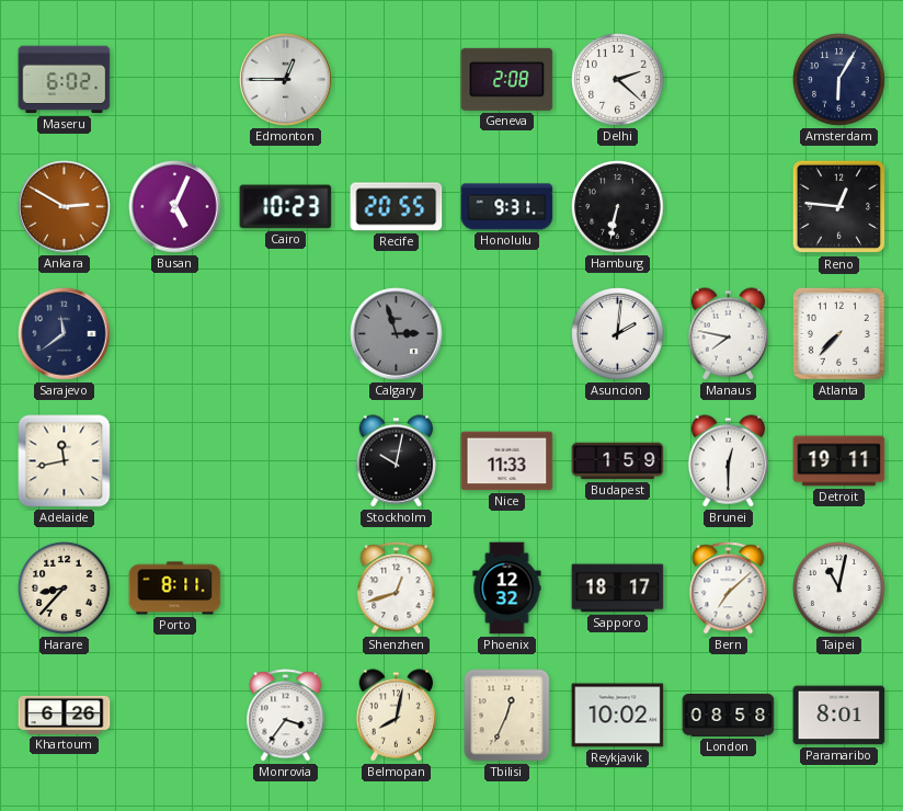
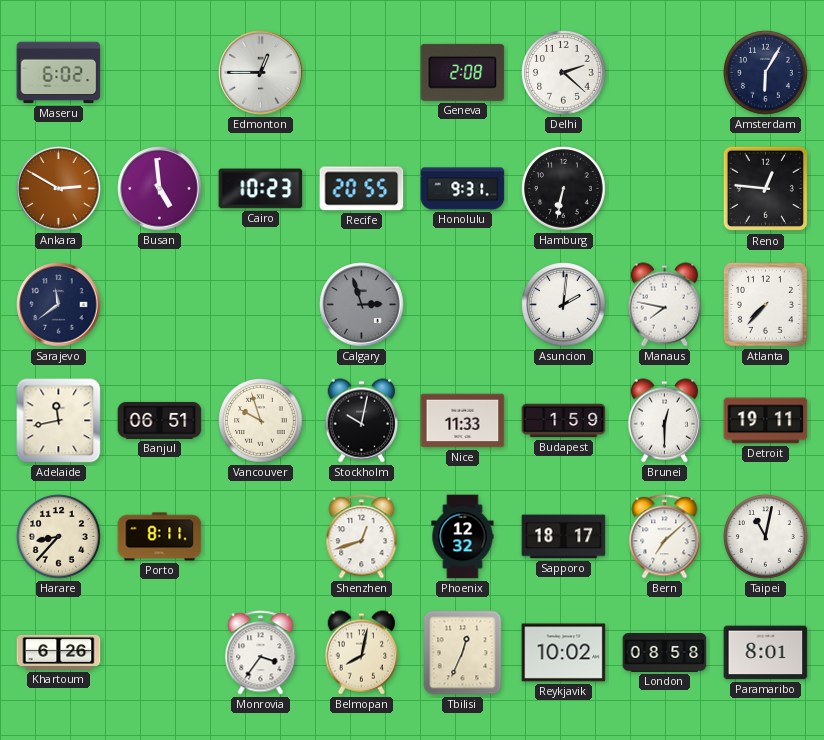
Busan: 5:04 -> 4:59
Banjul: none -> 06:51
Vancouver: none -> 9:57
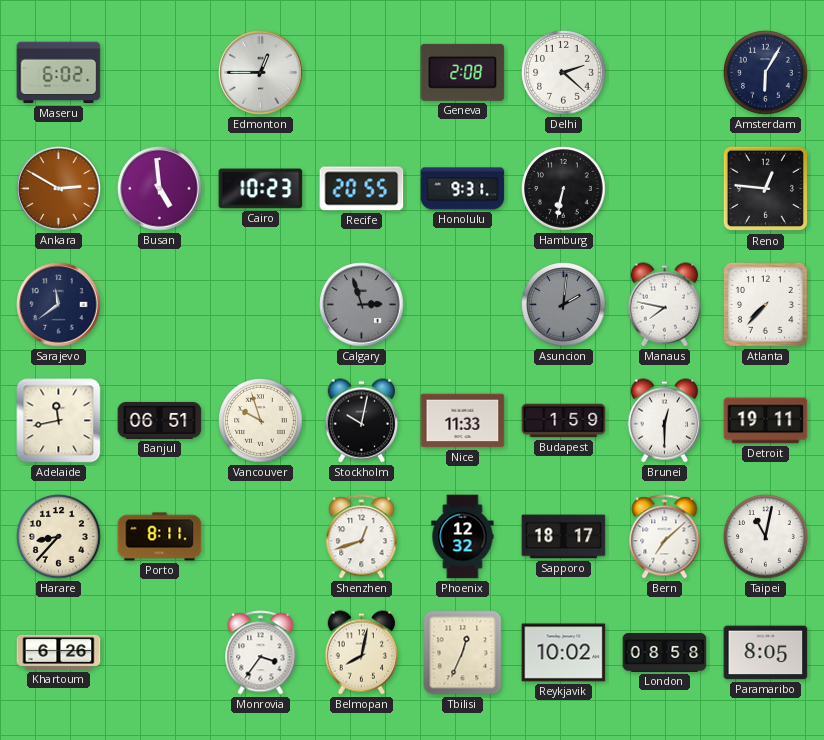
Asuncion dial: white -> grey
Paramaribo: 8:01 -> 8:05
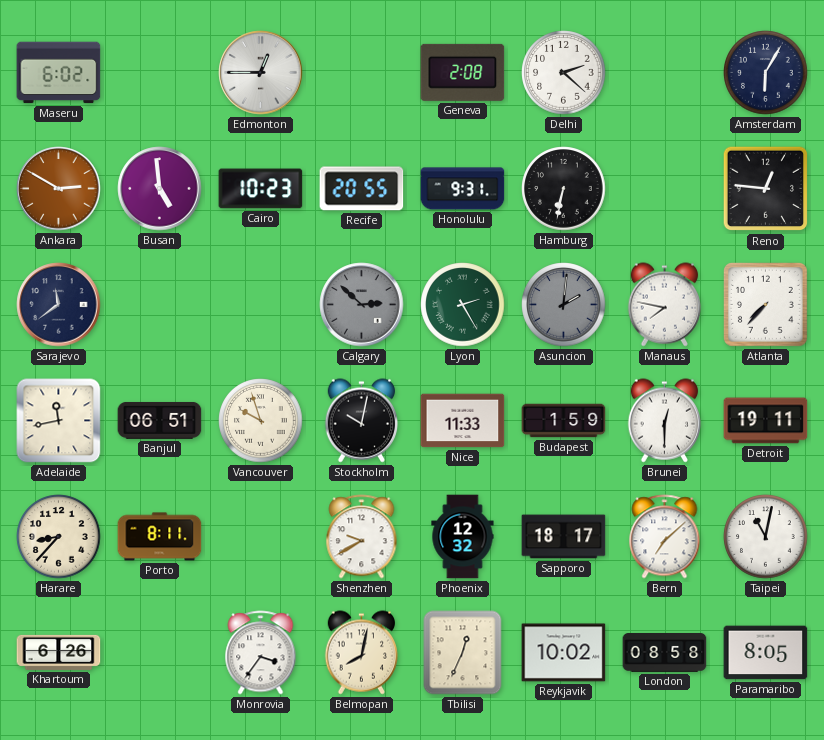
Calgary: 2:57 -> 2:52
Lyon: none -> 2:25
Shenzhen: 12:42 -> 9:40
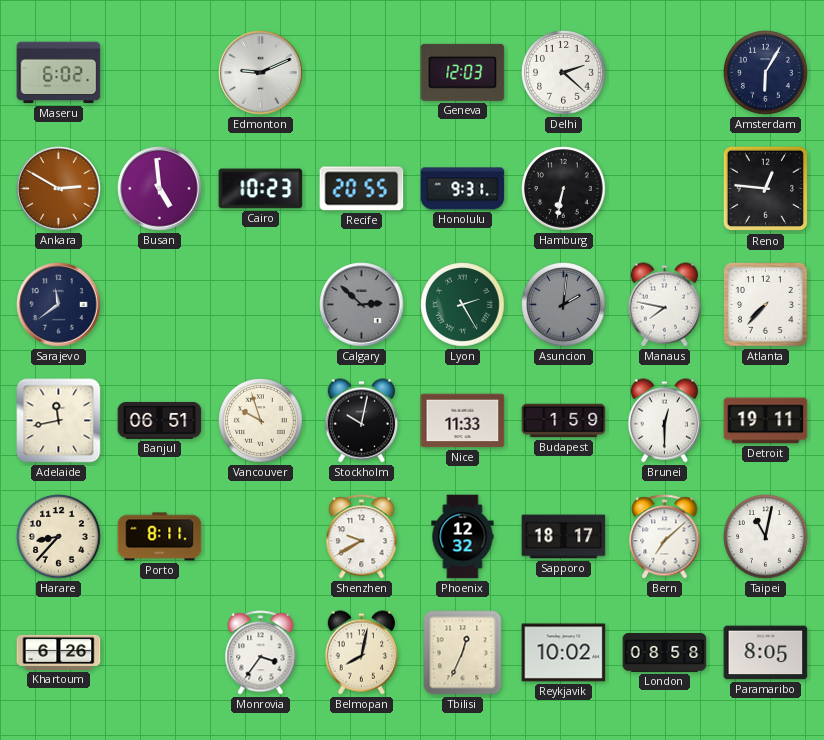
Edmonton: 12:45 -> 9:11
Geneva: 2:08 -> 12:03
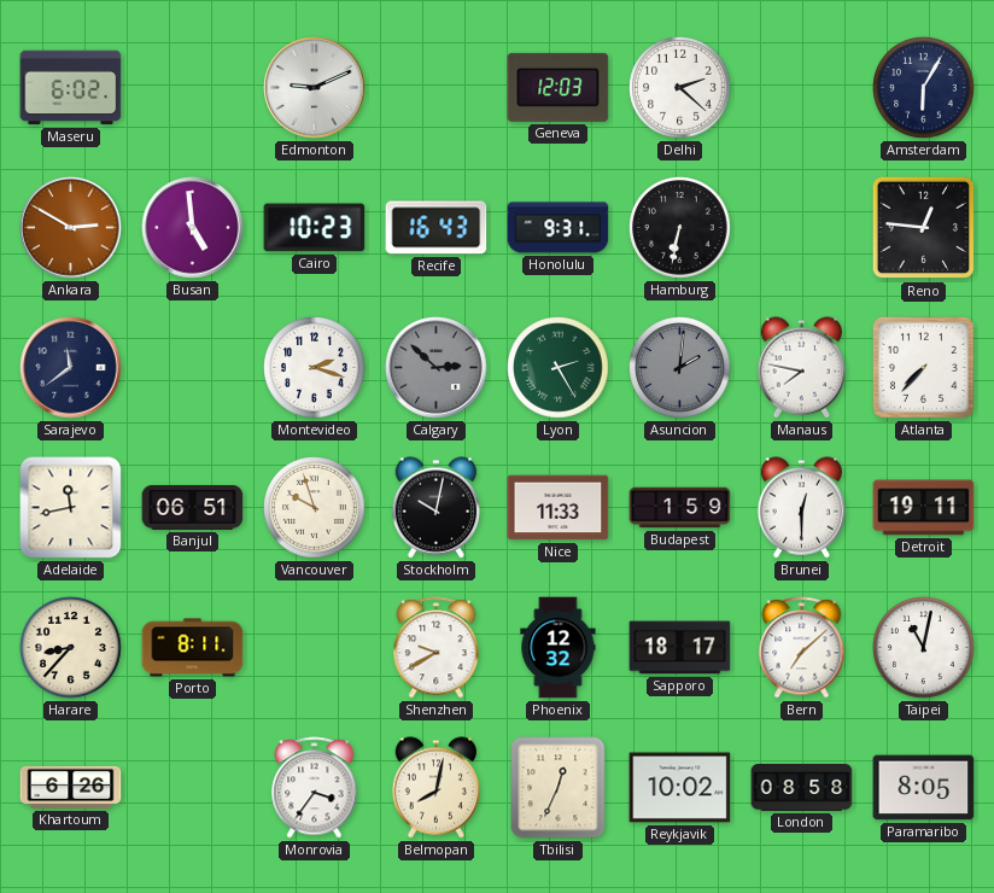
Recife: 20:55 -> 16:43
Montevideo: none -> 2:18
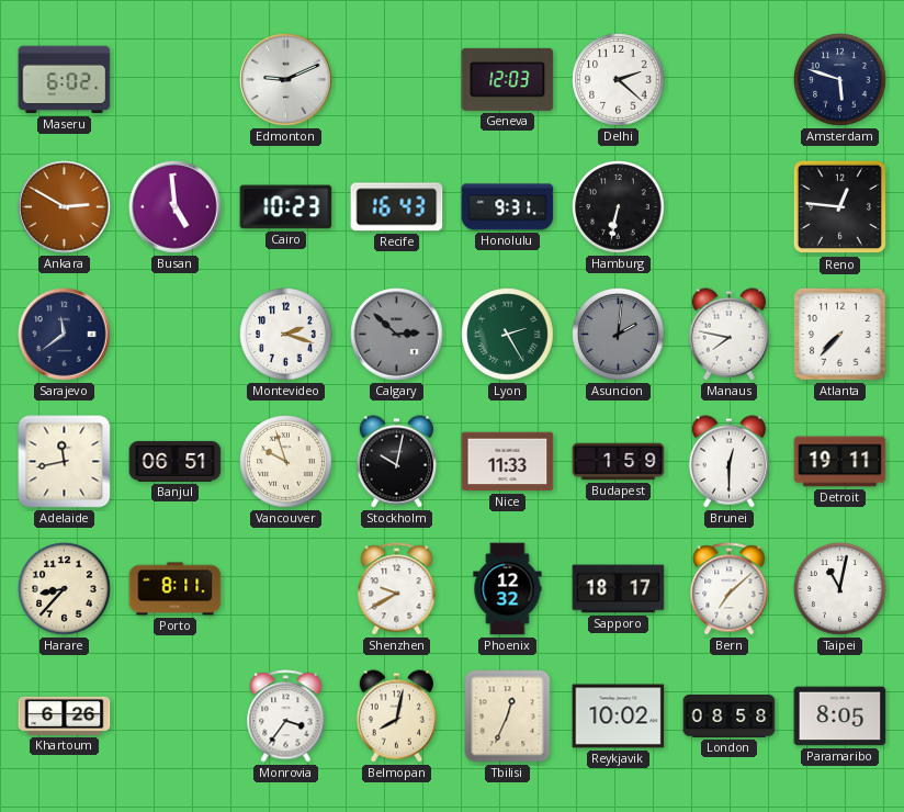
Amsterdam: 6:05 -> 5:48
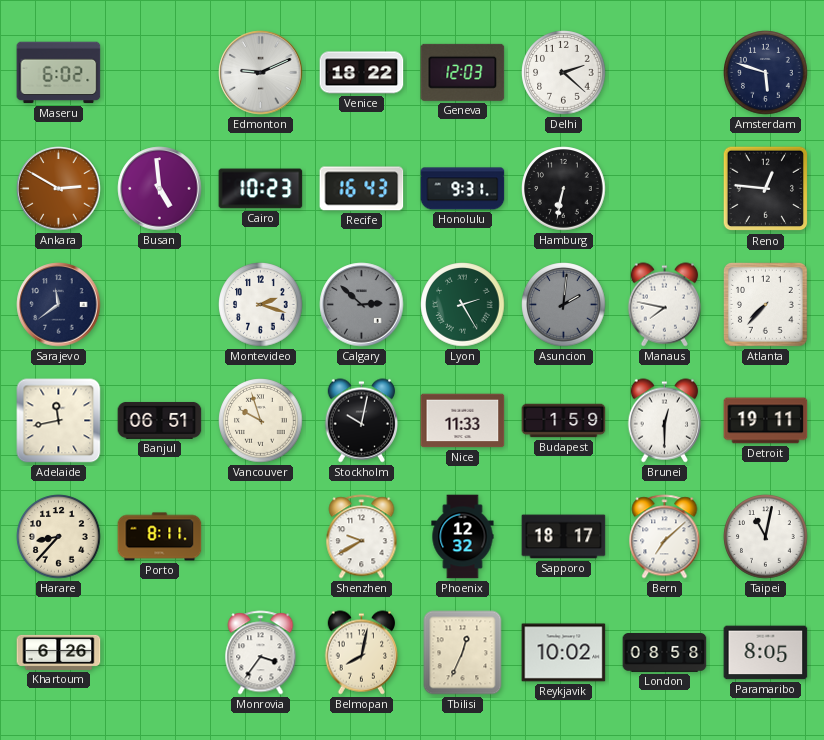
Venice: none -> 18:22
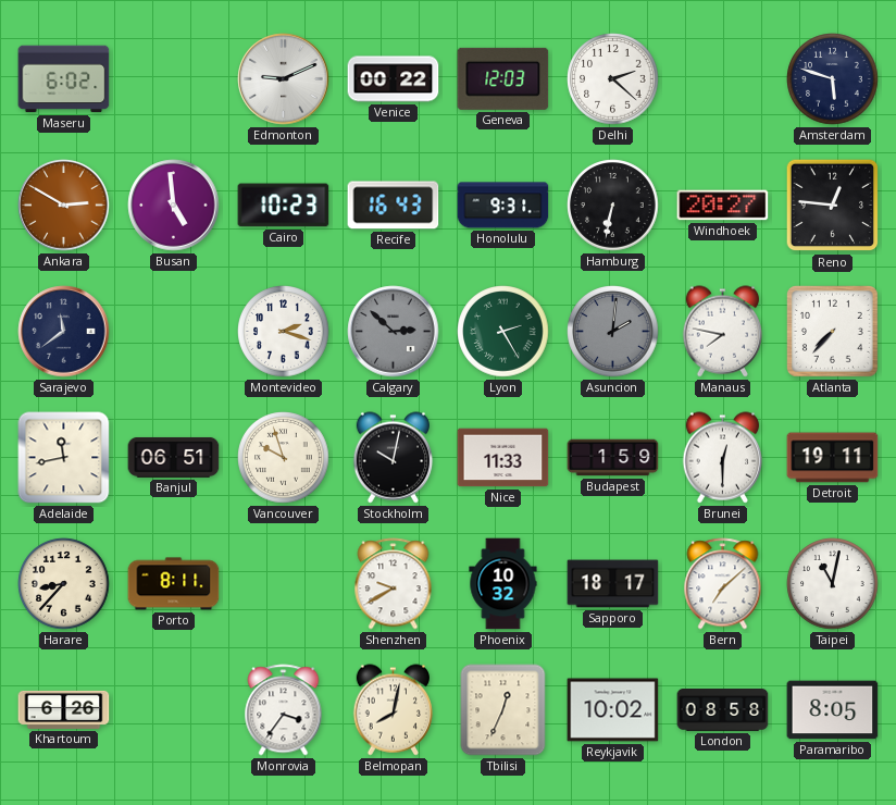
Venice: 18:22 -> 00:22
Windhoek: none -> 20:27
Phoenix: 12:32 -> 10:32
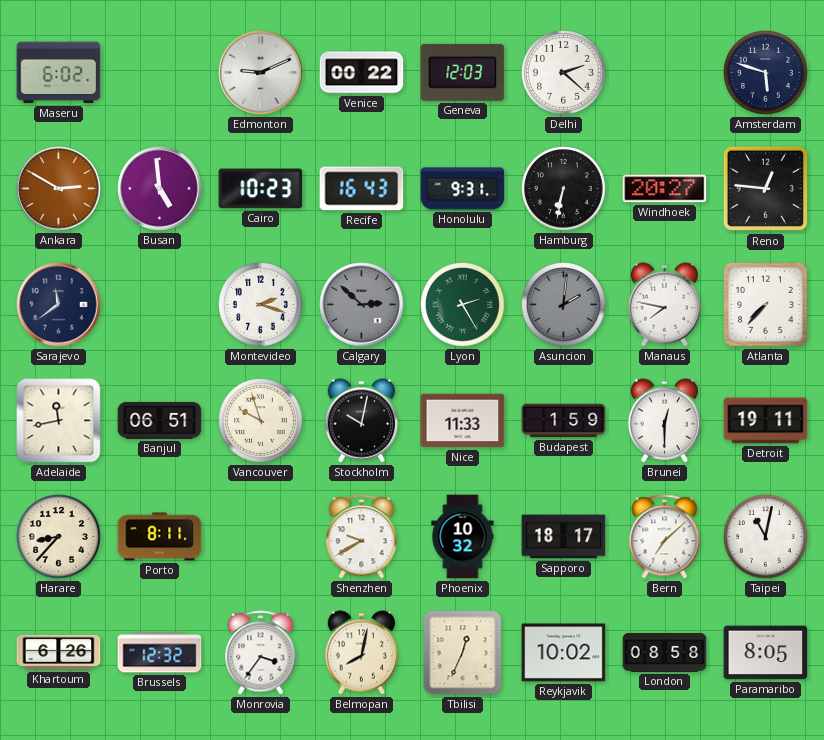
Brussels: none -> 12:32
